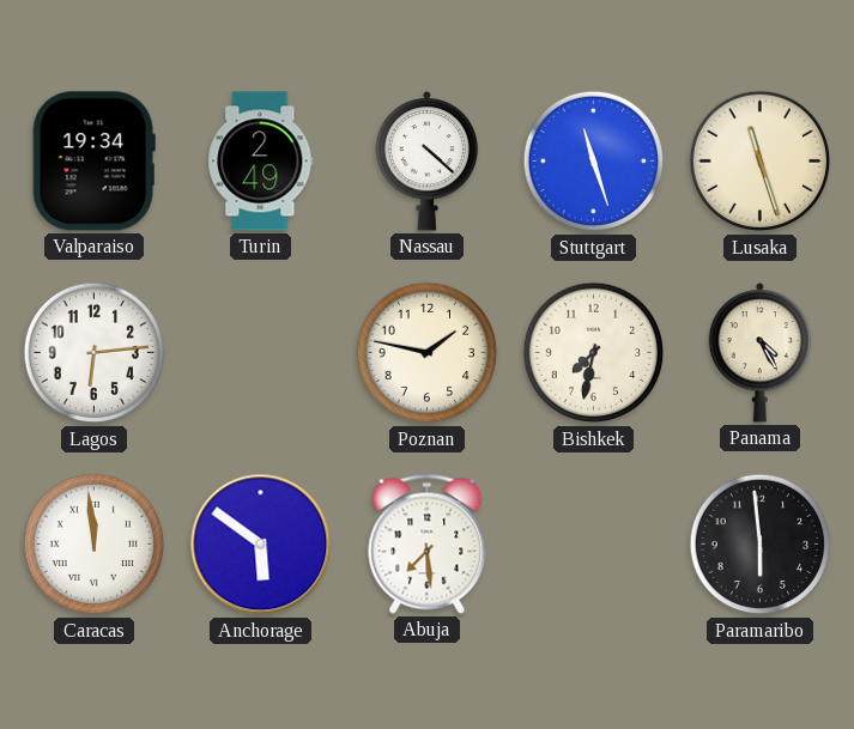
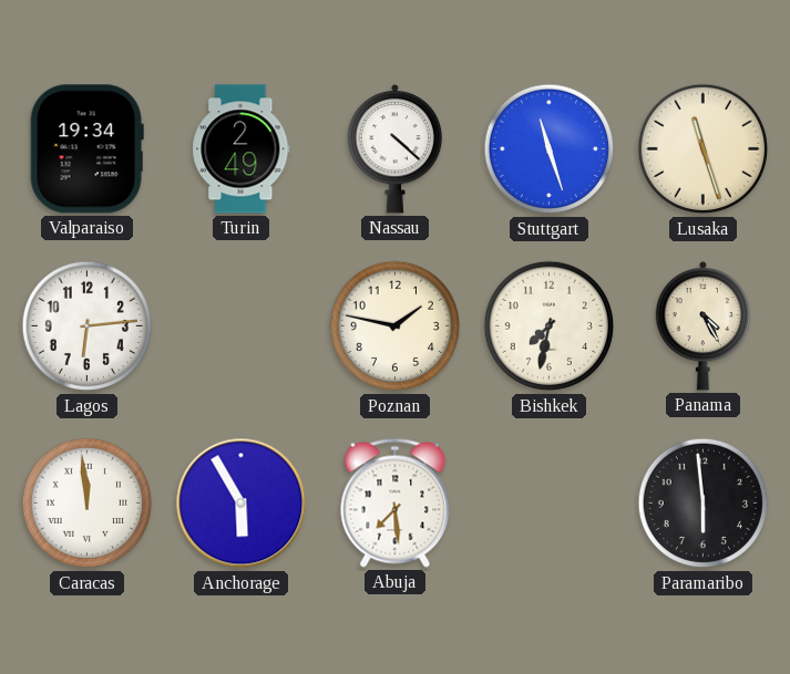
Anchorage: 5:51 -> 5:55
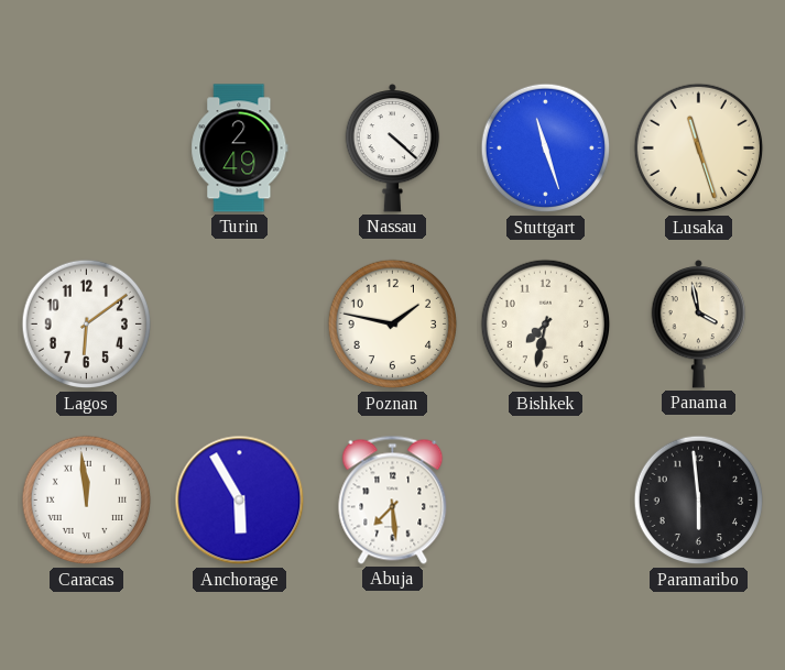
Valparaiso: 19:34 -> none
Lagos: 6:14 -> 6:09
Panama: 4:25 -> 3:58
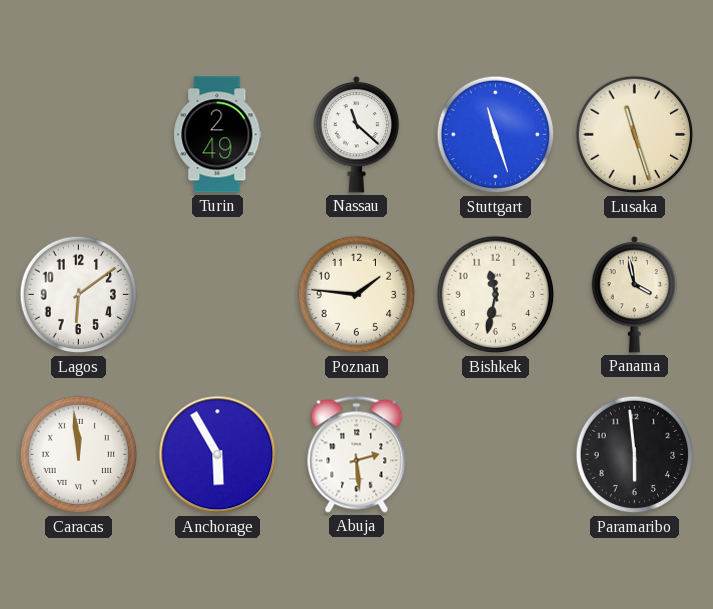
Nassau: 4:22 -> 11:22
Poznan: 1:47 -> 1:46
Bishkek: 7:32 -> 11:32
Abuja: 7:29 -> 2:29
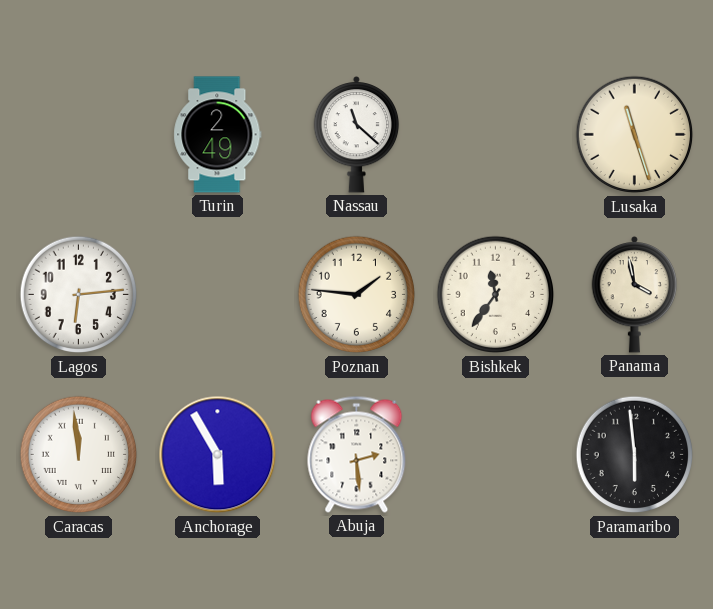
Stuttgart: 11:27 -> none
Lagos: 6:09 -> 6:14
Bishkek: 11:32 -> 11:36
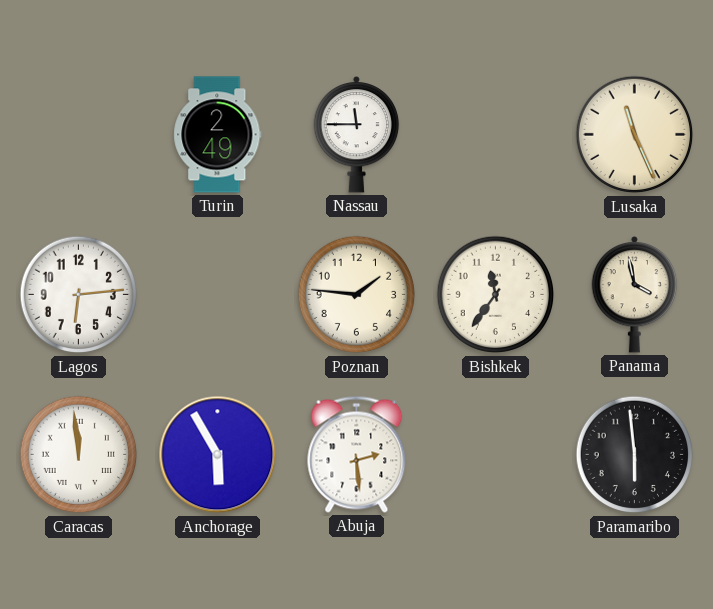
Nassau: 11:22 -> 11:45
Lusaka: 11:27 -> 11:26
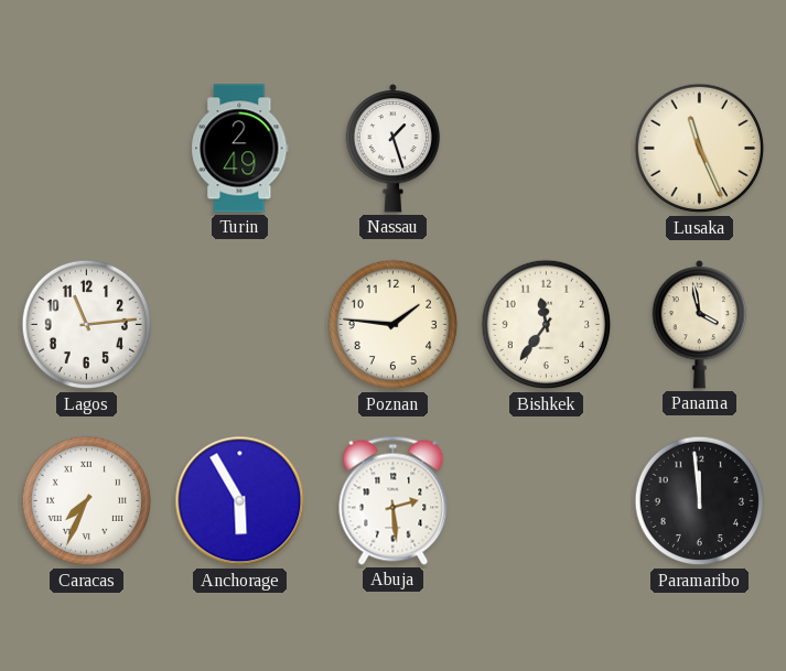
Nassau: 11:45 -> 1:27
Lagos: 6:14 -> 11:14
Caracas: 11:59 -> 7:34
Paramaribo: 5:59 -> 11:59
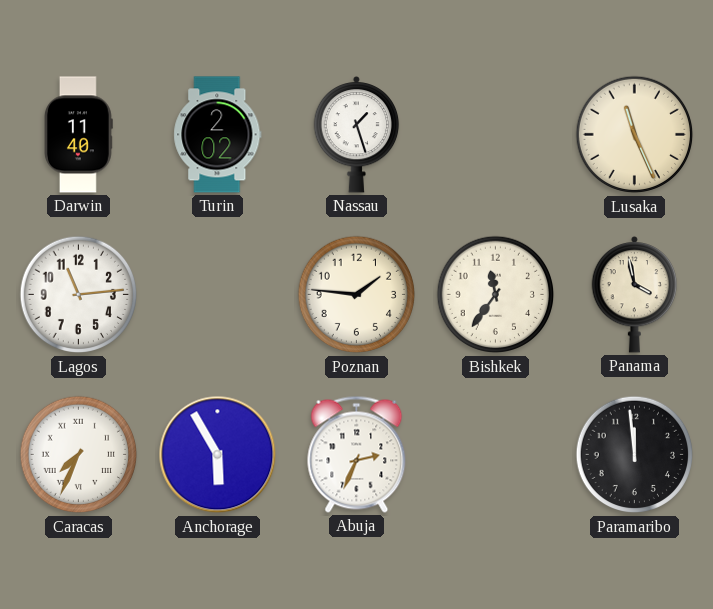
Darwin: none -> 11:40
Turin: 2:49 -> 2:02
Abuja: 2:29 -> 2:34
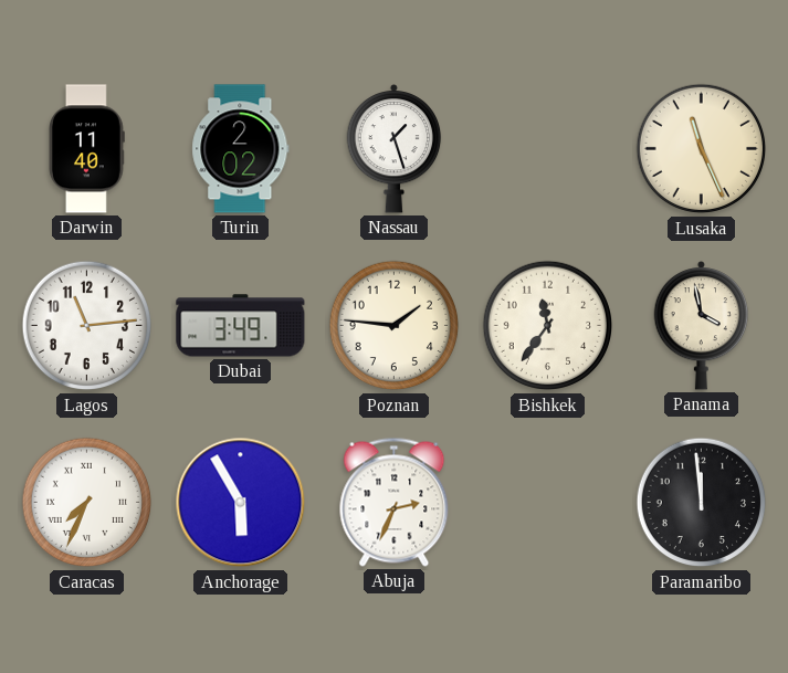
Dubai: none -> 3:49
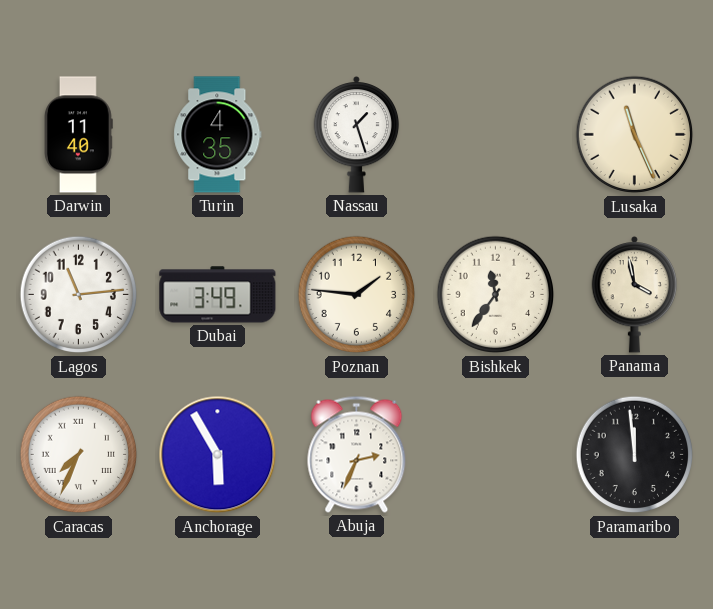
Turin: 2:02 -> 4:35
